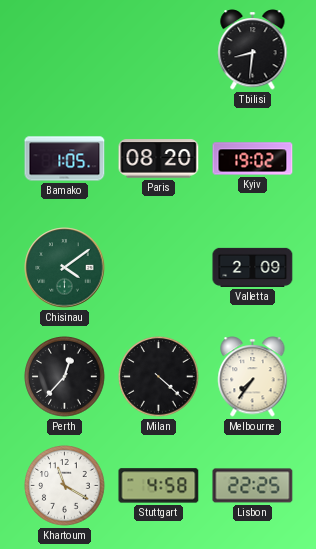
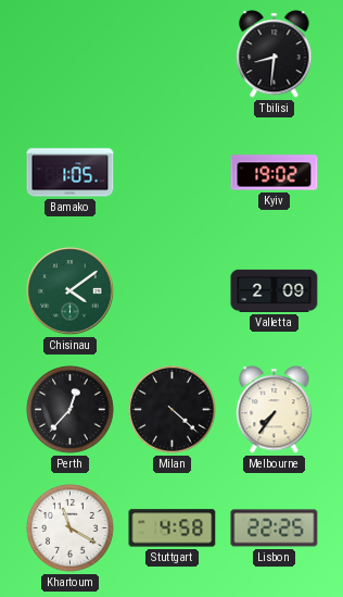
Paris: 08:20 -> none
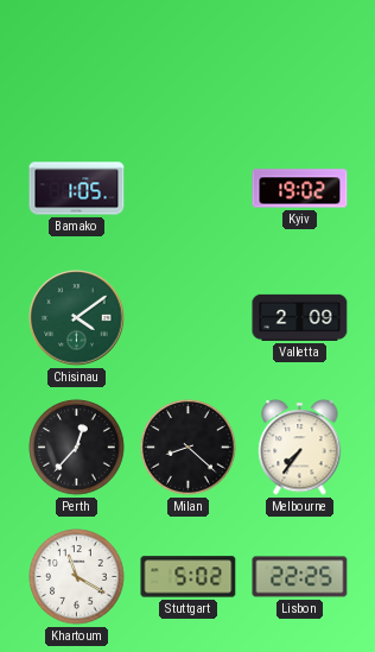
Tbilisi: 8:31 -> none
Milan: 4:22 -> 8:22
Stuttgart: 4:58 -> 5:02
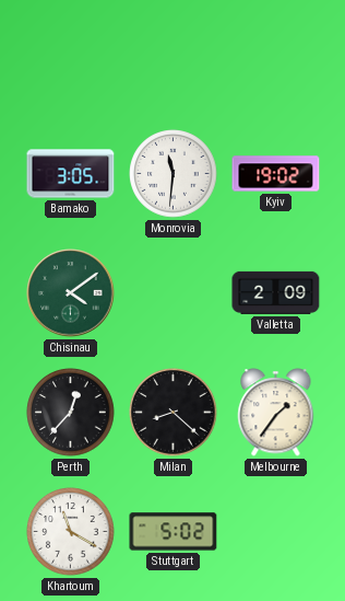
Bamako: 1:05 -> 3:05
Monrovia: none -> 11:31
Melbourne: 7:36 -> 1:36
Lisbon: 22:25 -> none
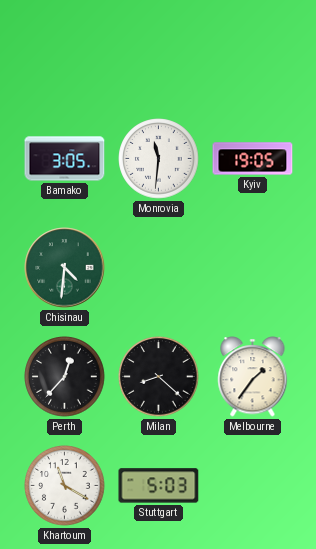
Kyiv: 19:02 -> 19:05
Chisinau: 4:09 -> 4:31
Valletta: 2:09 -> none
Stuttgart: 5:02 -> 5:03
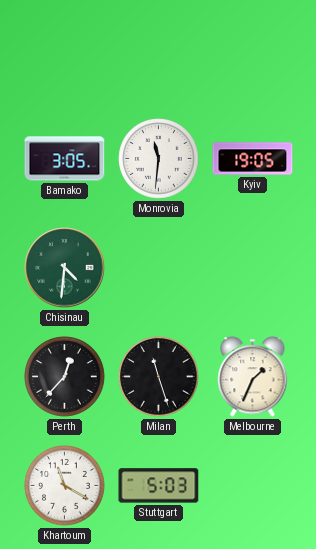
Milan: 8:22 -> 11:27
Melbourne: 1:36 -> 1:34
